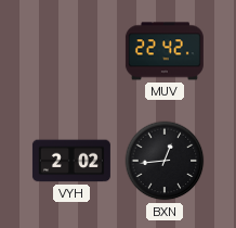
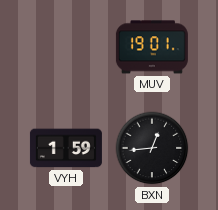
MUV: 22:42 -> 19:01
VYH: 2:02 -> 1:59
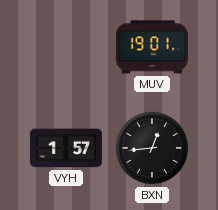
VYH: 1:59 -> 1:57
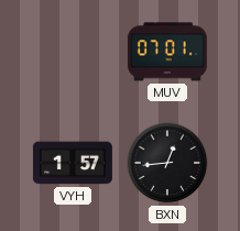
MUV: 19:01 -> 07:01
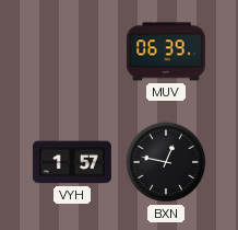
MUV: 07:01 -> 06:39
BXN: 12:44 -> 12:47
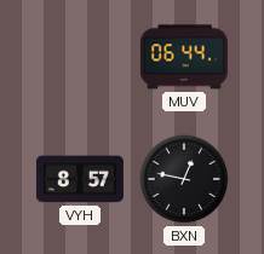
MUV: 06:39 -> 06:44
VYH: 1:57 -> 8:57
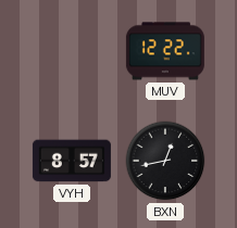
MUV: 06:44 -> 12:22
BXN: 12:47 -> 12:43
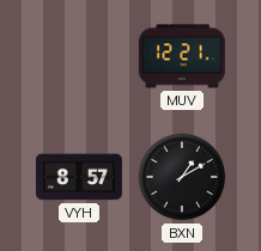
MUV: 12:22 -> 12:21
BXN: 12:43 -> 1:10
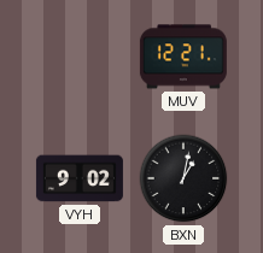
VYH: 8:57 -> 9:02
BXN: 1:10 -> 1:02
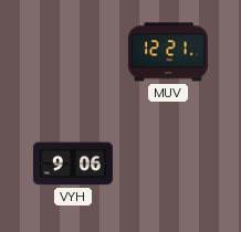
VYH: 9:02 -> 9:06
BXN: 1:02 -> none
